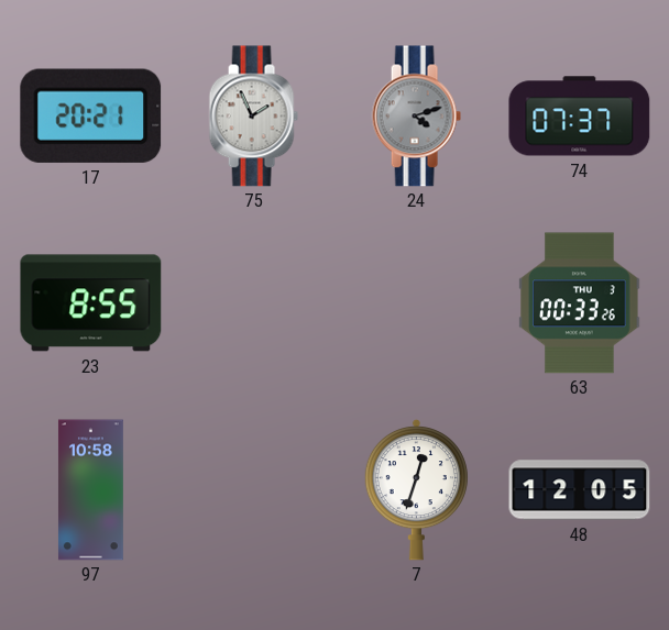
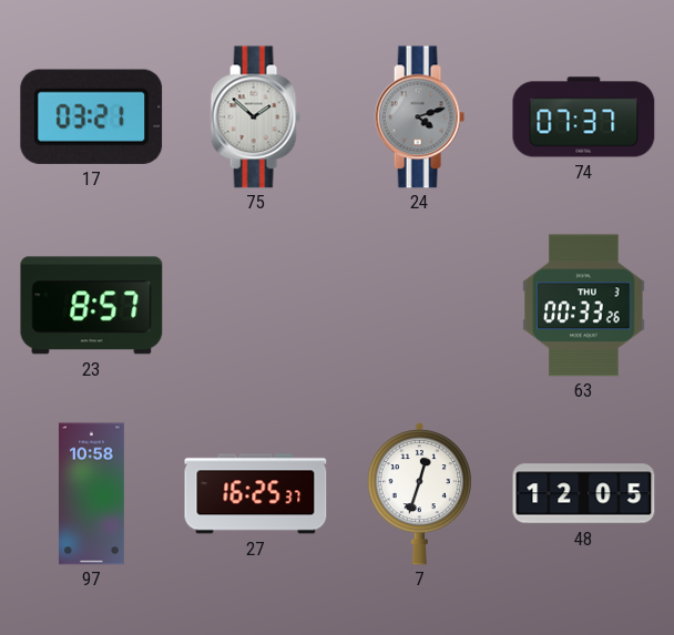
17: 20:21 -> 03:21
75: 1:56 -> 1:52
23: 8:55 -> 8:57
27: none -> 16:25
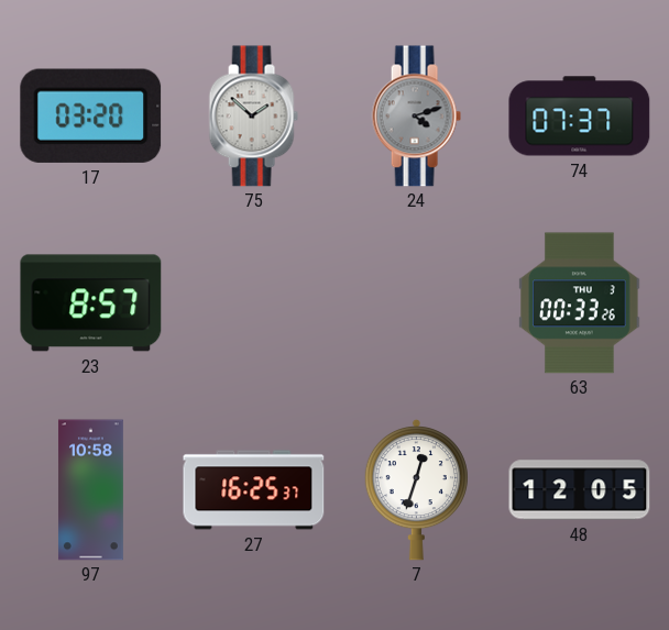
17: 03:21 -> 03:20
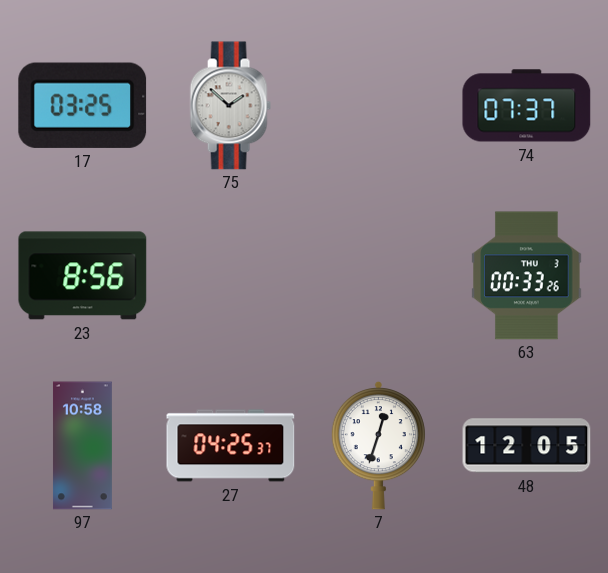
17: 03:20 -> 03:25
24: 4:12 -> none
23: 8:57 -> 8:56
27: 16:25 -> 04:25
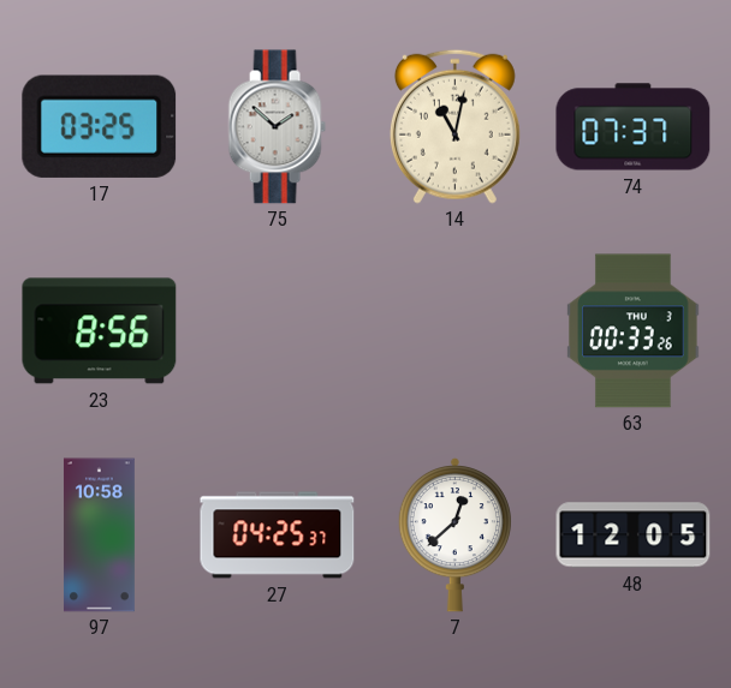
14: none -> 11:02
7: 12:33 -> 12:38
